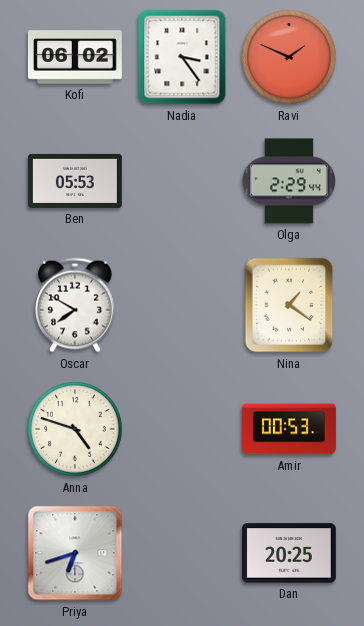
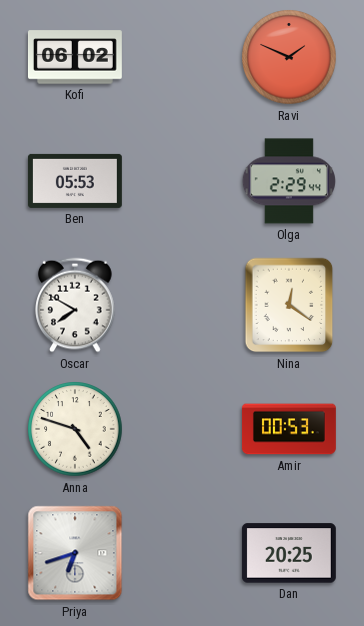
Nadia: 3:24 -> none
Nina: 1:21 -> 12:21
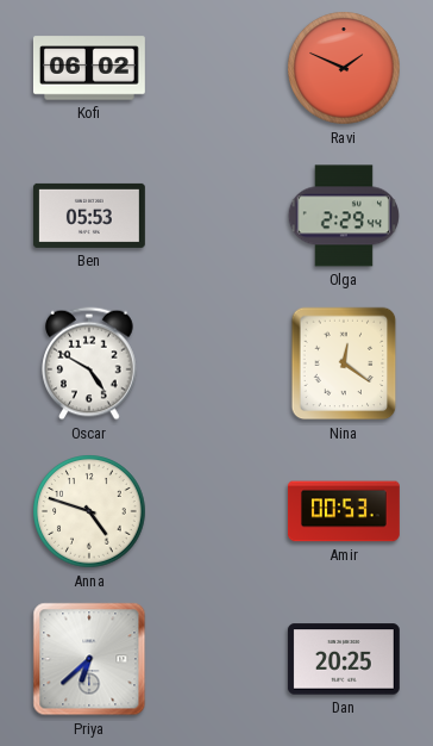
Oscar: 7:50 -> 4:50
Priya: 6:42 -> 6:38
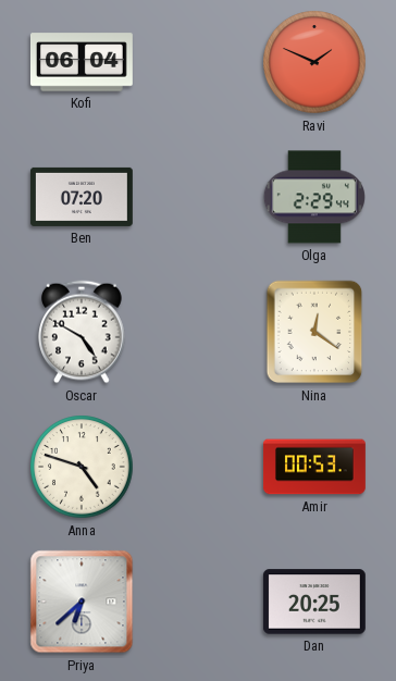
Kofi: 06:02 -> 06:04
Ben: 05:53 -> 07:20
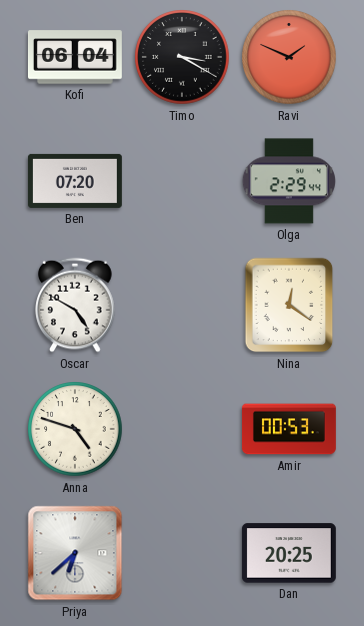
Timo: none -> 3:20
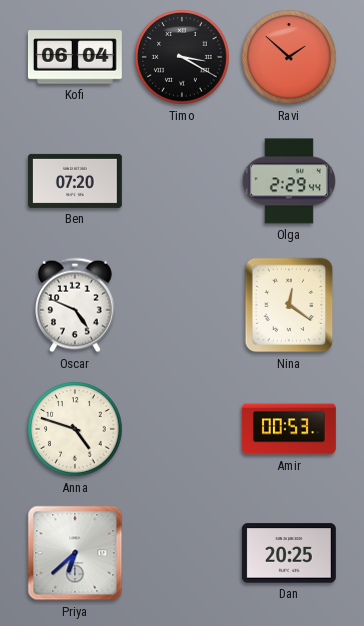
Ravi: 1:49 -> 1:52
Oscar: 4:50 -> 4:49
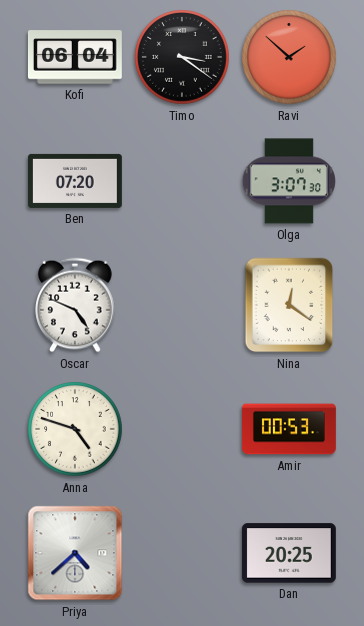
Timo: 3:20 -> 3:21
Olga: 2:29 -> 3:07
Priya: 6:38 -> 4:38
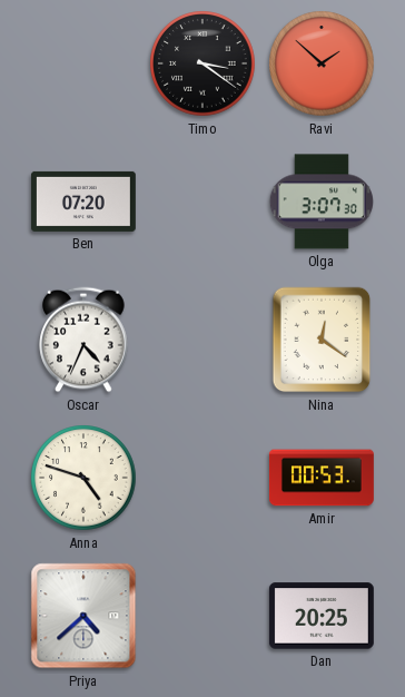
Kofi: 06:04 -> none
Oscar: 4:49 -> 4:34
